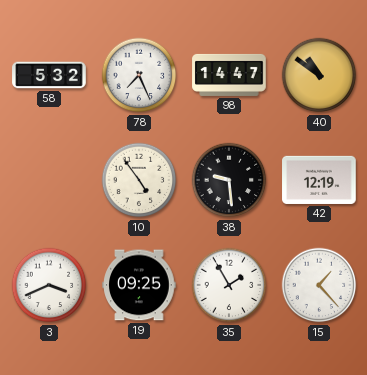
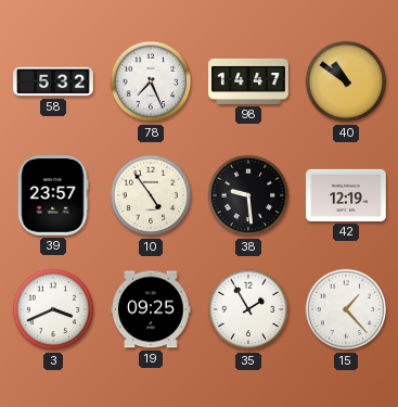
39: none -> 23:57
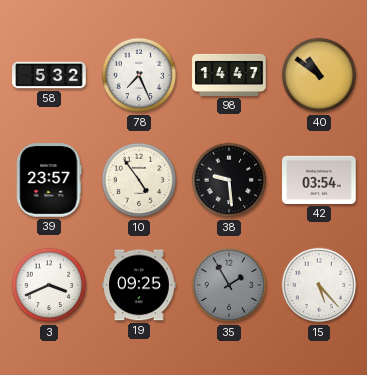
42: 12:19 -> 03:54
35 dial: white -> grey
15: 1:23 -> 5:23
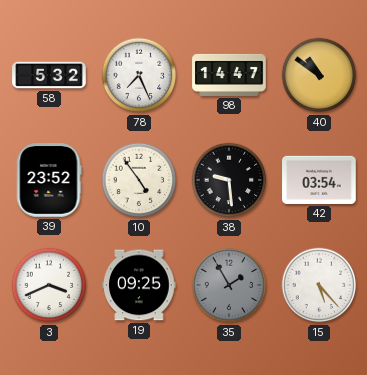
39: 23:57 -> 23:52
